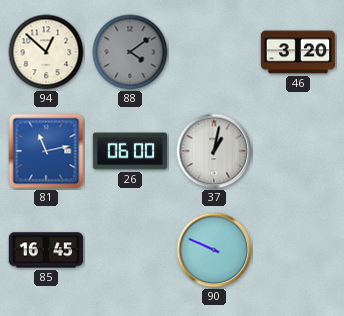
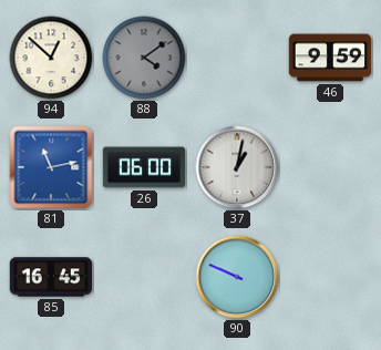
46: 3:20 -> 9:59
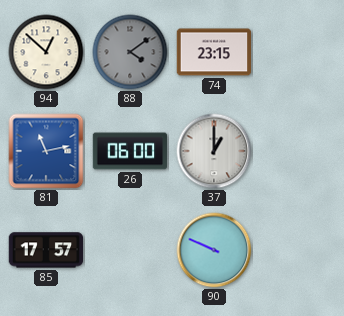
74: none -> 23:15
46: 9:59 -> none
37: 1:02 -> 1:00
85: 16:45 -> 17:57
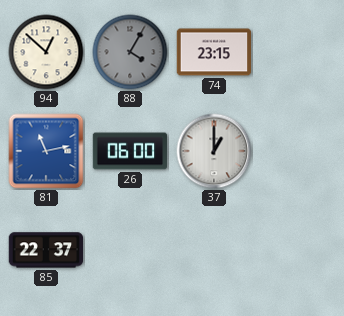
88: 4:09 -> 4:05
85: 17:57 -> 22:37
90: 9:49 -> none
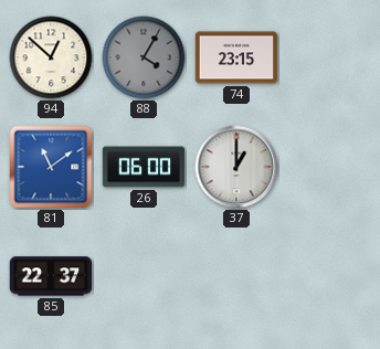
81: 11:13 -> 11:09
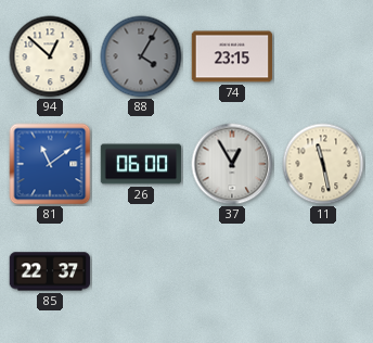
37: 1:00 -> 12:55
11: none -> 11:28
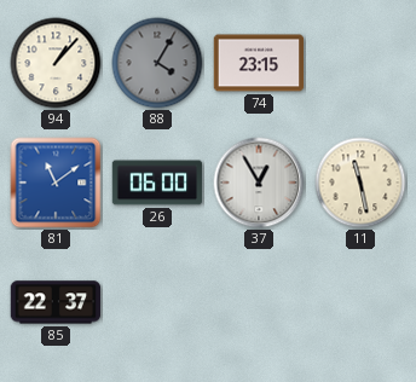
94: 12:52 -> 1:07
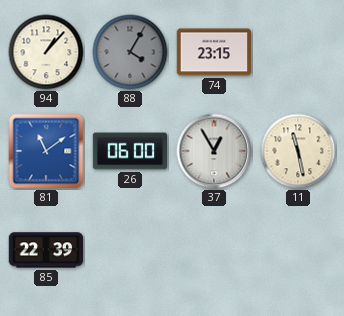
85: 22:37 -> 22:39
